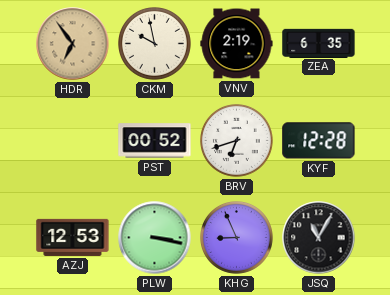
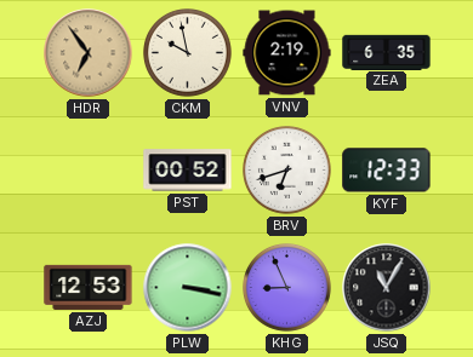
KYF: 12:28 -> 12:33
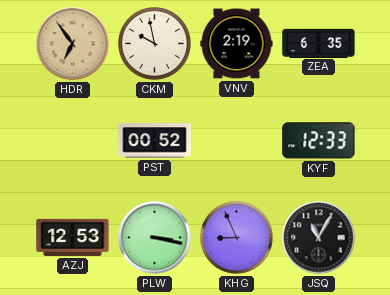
BRV: 6:42 -> none
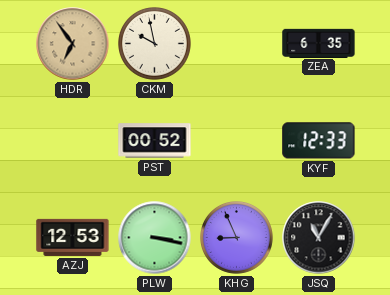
VNV: 2:19 -> none
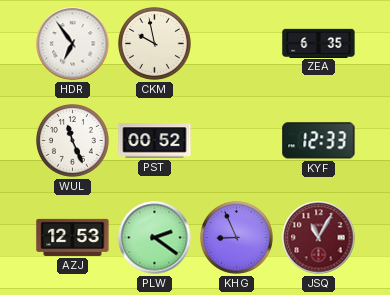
HDR dial: champagne -> white
WUL: none -> 11:26
PLW: 3:17 -> 2:21
JSQ dial: black -> burgundy
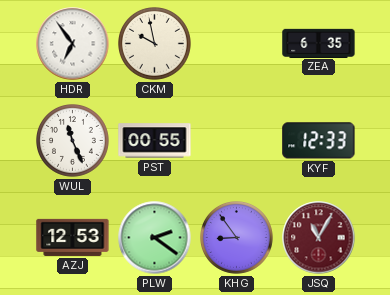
PST: 00:52 -> 00:55
KHG: 8:56 -> 8:54
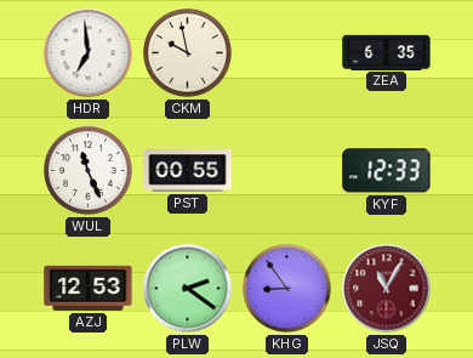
HDR: 6:54 -> 6:59
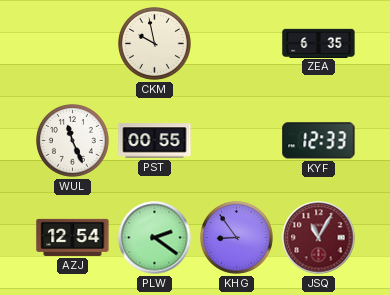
HDR: 6:59 -> none
AZJ: 12:53 -> 12:54
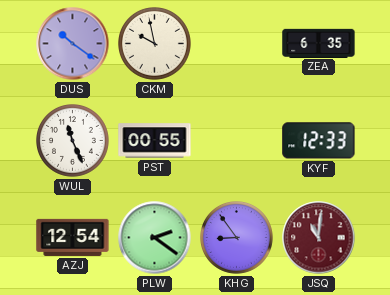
DUS: none -> 10:21
JSQ: 11:05 -> 11:01
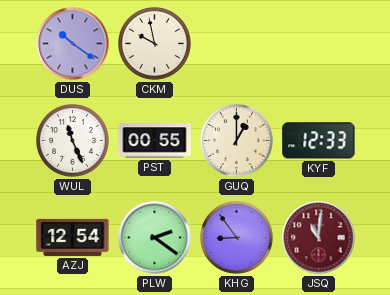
ZEA: 6:35 -> none
GUQ: none -> 1:00
